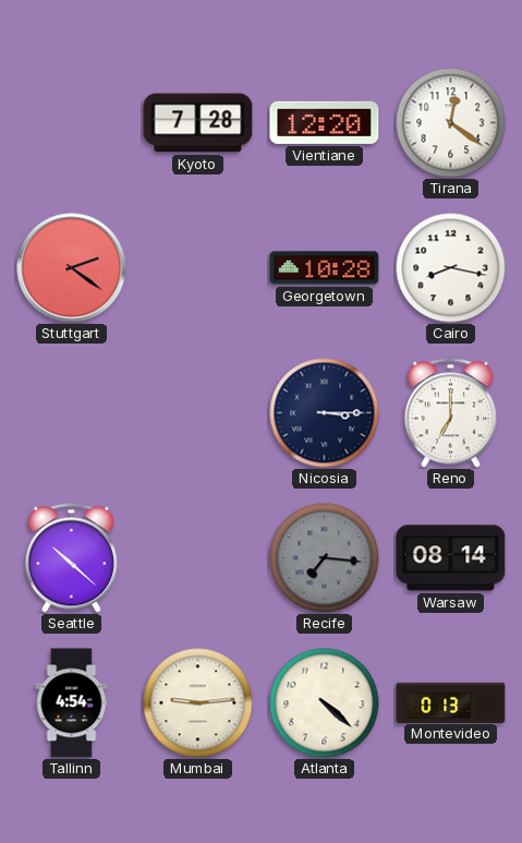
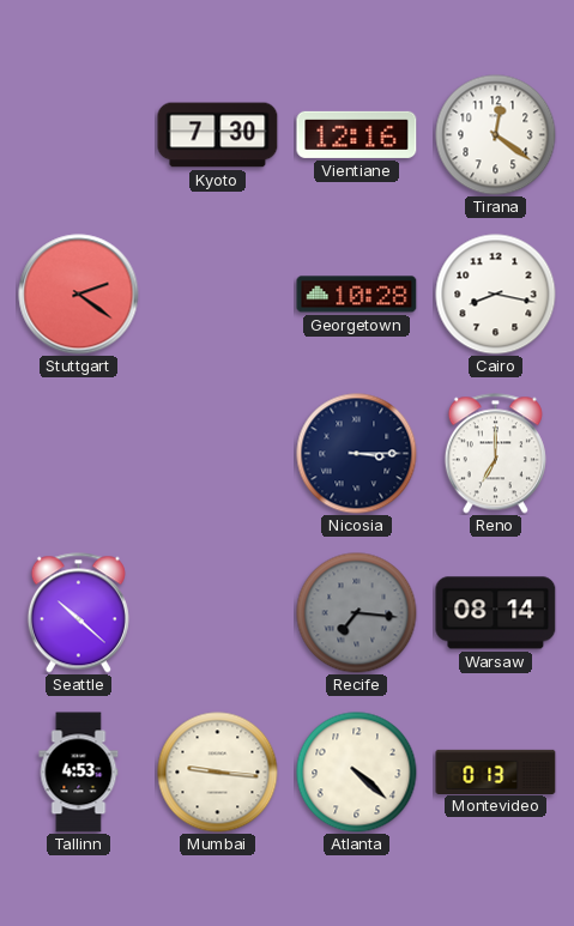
Kyoto: 7:28 -> 7:30
Vientiane: 12:20 -> 12:16
Tallinn: 4:54 -> 4:53
Mumbai: 9:14 -> 9:16
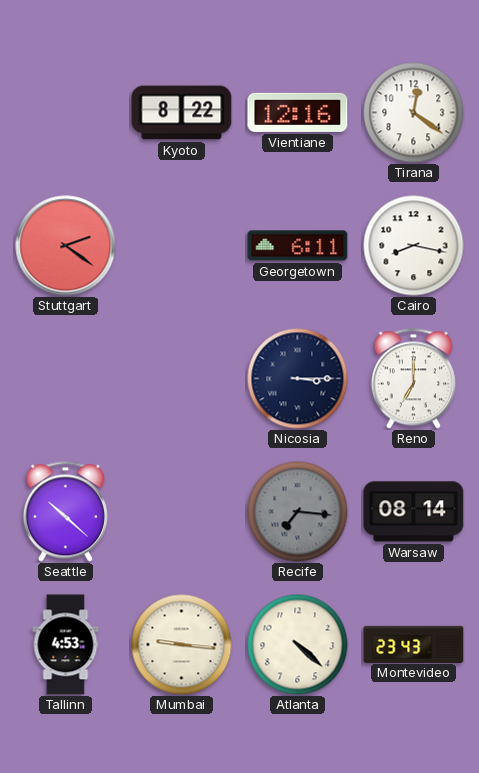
Kyoto: 7:30 -> 8:22
Georgetown: 10:28 -> 6:11
Montevideo: 0:13 -> 23:43
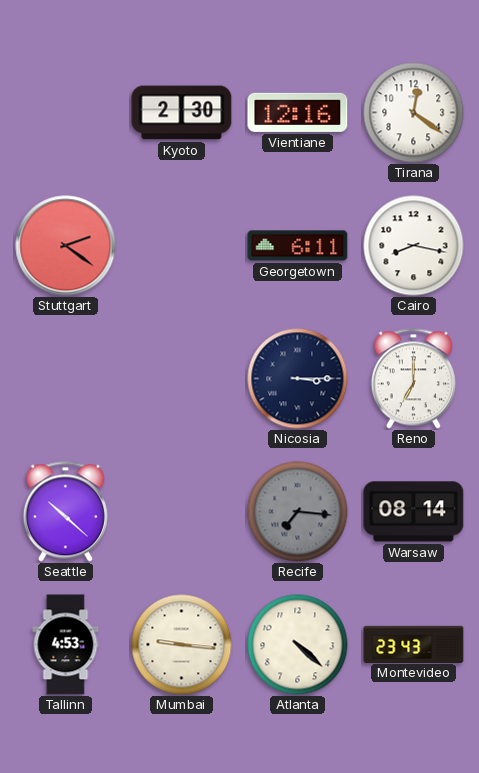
Kyoto: 8:22 -> 2:30
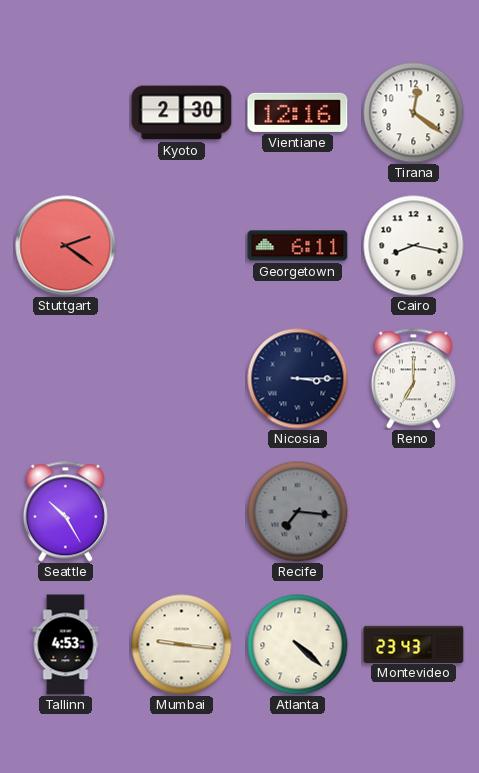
Seattle: 10:22 -> 10:25
Warsaw: 08:14 -> none
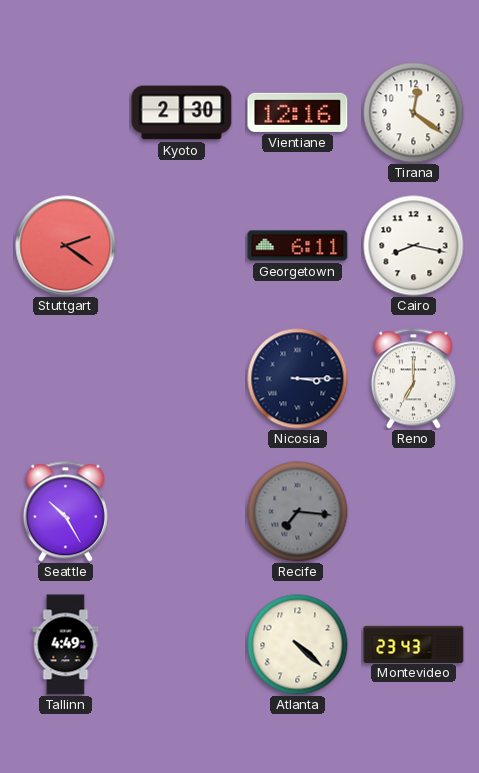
Tallinn: 4:53 -> 4:49
Mumbai: 9:16 -> none
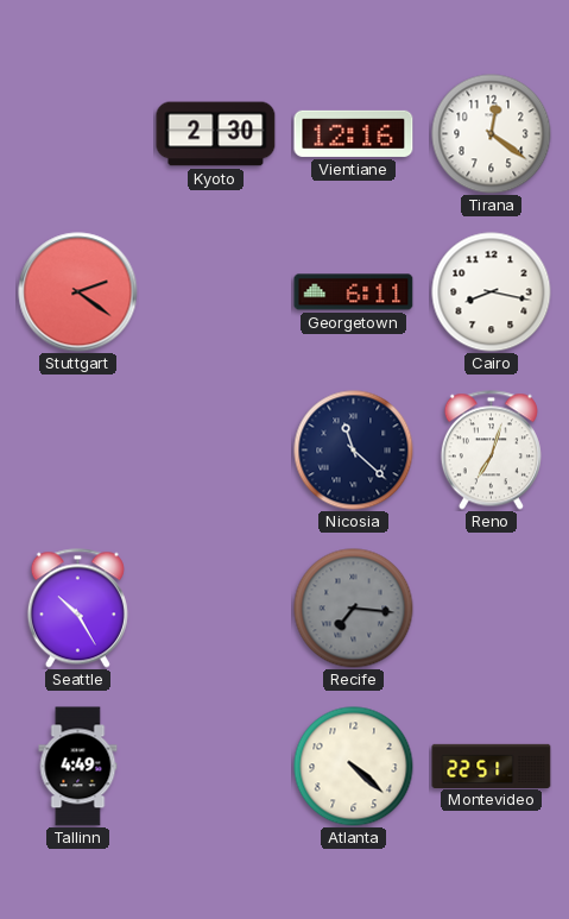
Nicosia: 3:15 -> 11:22
Reno: 7:00 -> 7:03
Montevideo: 23:43 -> 22:51
